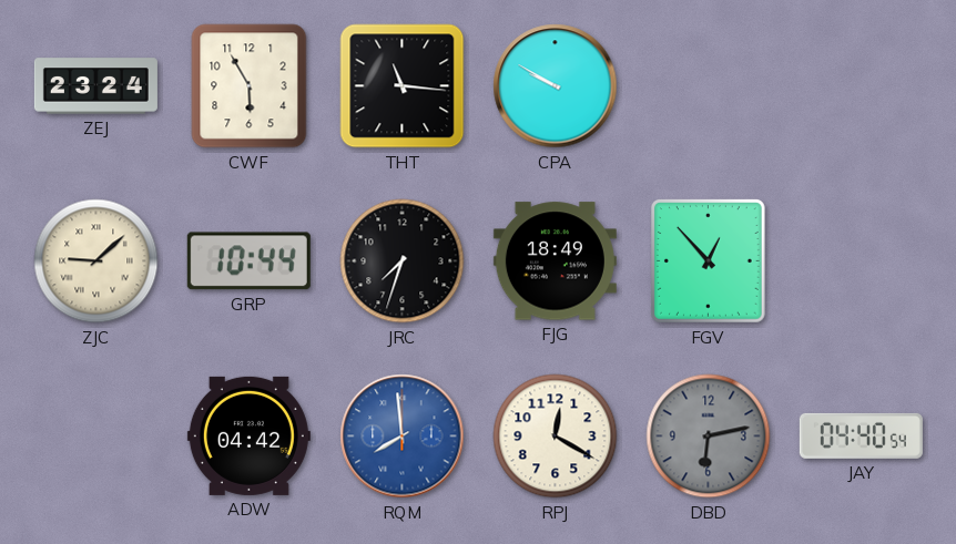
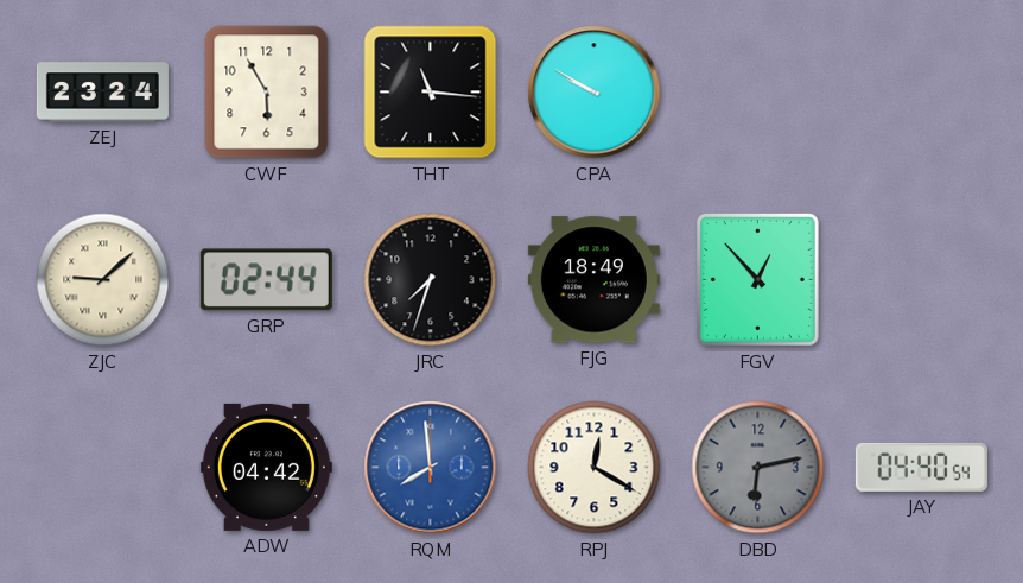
GRP: 10:44 -> 02:44
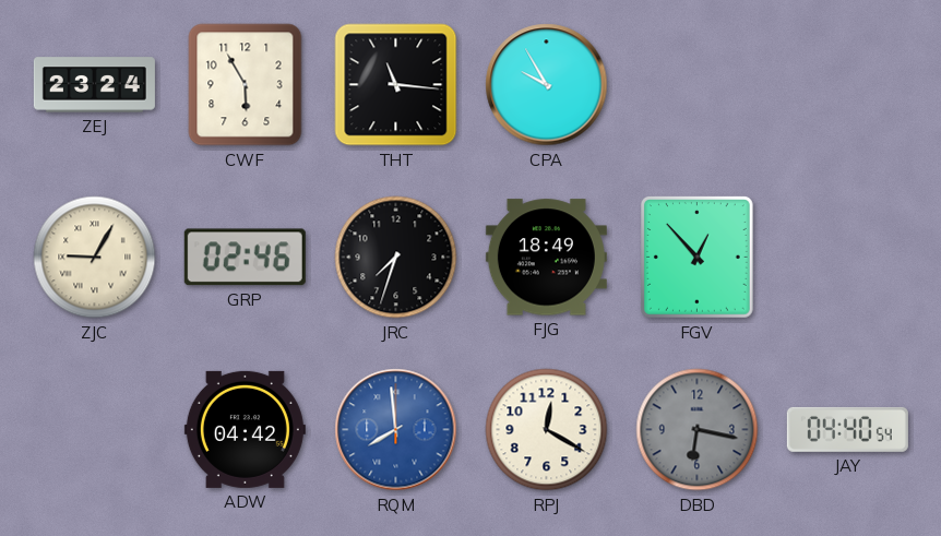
CPA: 9:50 -> 9:55
ZJC: 9:08 -> 9:05
GRP: 02:44 -> 02:46
DBD: 6:13 -> 6:17
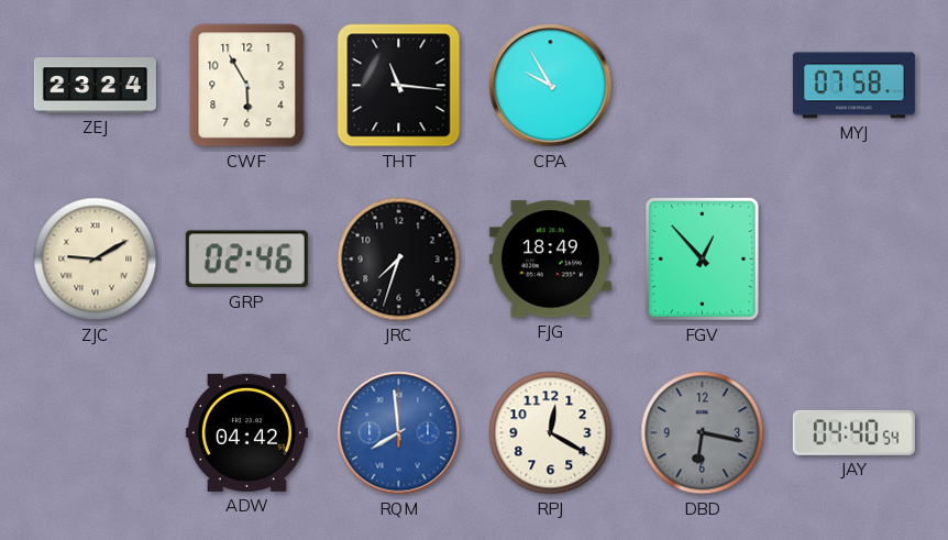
MYJ: none -> 07:58
ZJC: 9:05 -> 9:10
